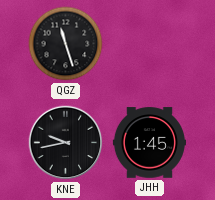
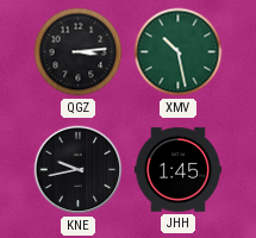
QGZ: 11:27 -> 3:14
XMV: none -> 10:28
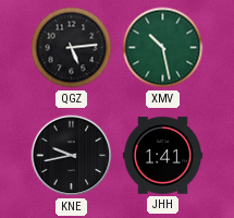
QGZ: 3:14 -> 5:14
JHH: 1:45 -> 1:41
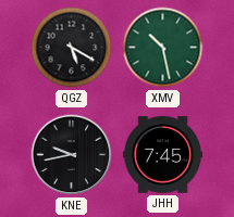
QGZ: 5:14 -> 5:20
JHH: 1:41 -> 7:45
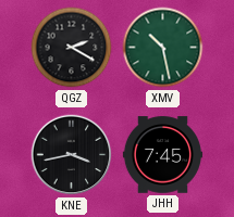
QGZ: 5:20 -> 2:20
KNE: 9:43 -> 3:43
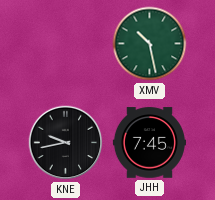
QGZ: 2:20 -> none
KNE: 3:43 -> 9:43
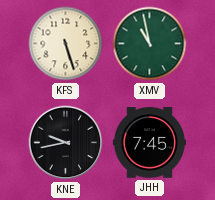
KFS: none -> 5:27
XMV: 10:28 -> 10:58
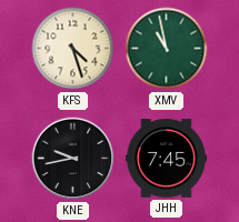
KFS: 5:27 -> 4:27
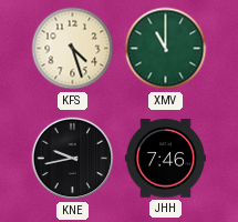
XMV: 10:58 -> 11:00
JHH: 7:45 -> 7:46
